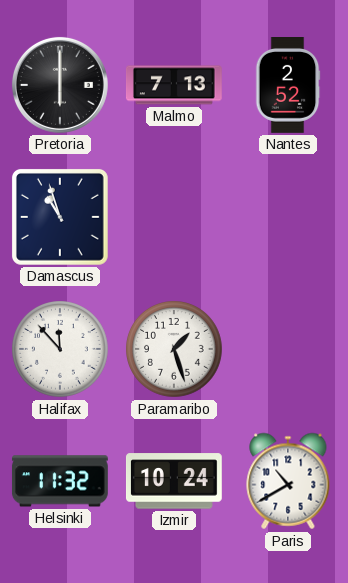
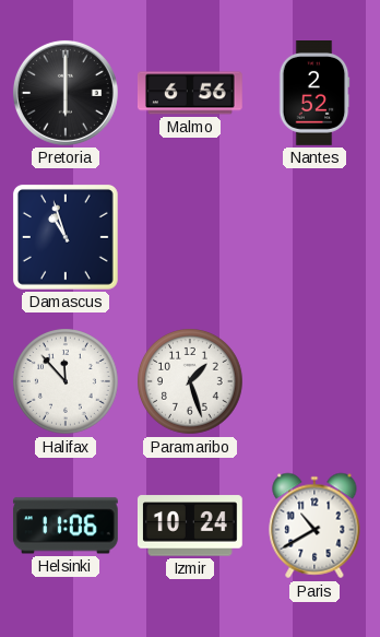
Malmo: 7:13 -> 6:56
Helsinki: 11:32 -> 11:06
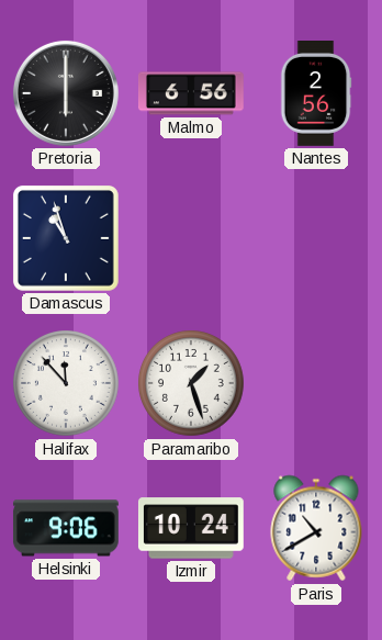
Nantes: 2:52 -> 2:56
Helsinki: 11:06 -> 9:06
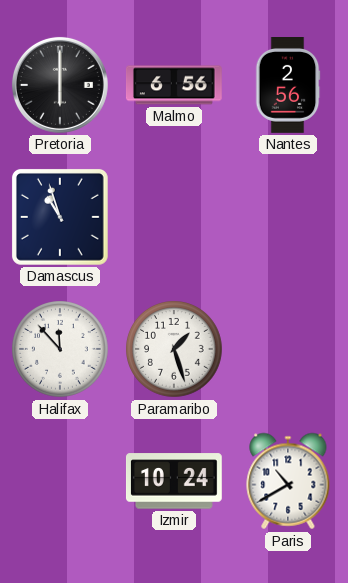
Helsinki: 9:06 -> none
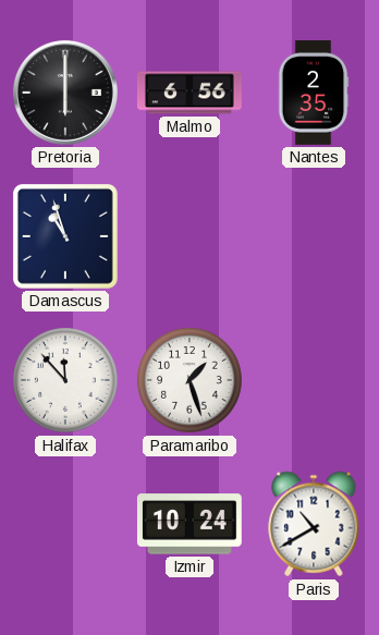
Nantes: 2:56 -> 2:35
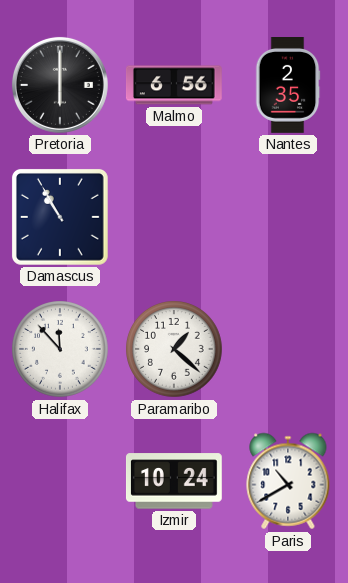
Damascus: 10:57 -> 10:55
Paramaribo: 1:27 -> 1:22
